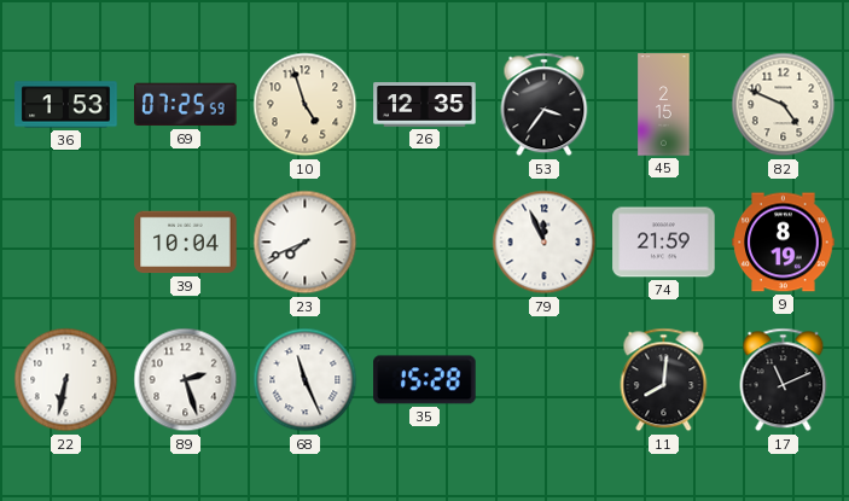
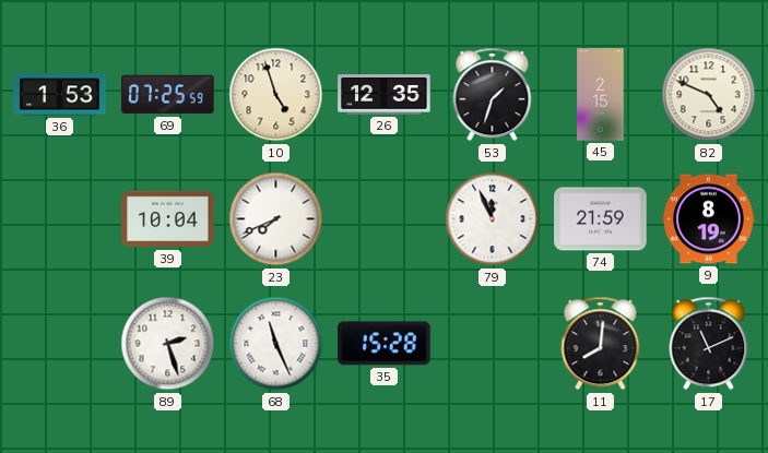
53: 3:36 -> 1:33
22: 6:32 -> none
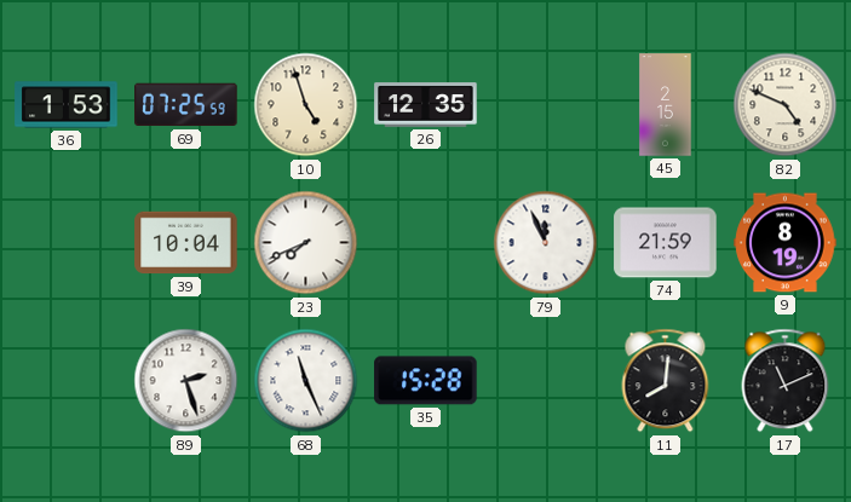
53: 1:33 -> none
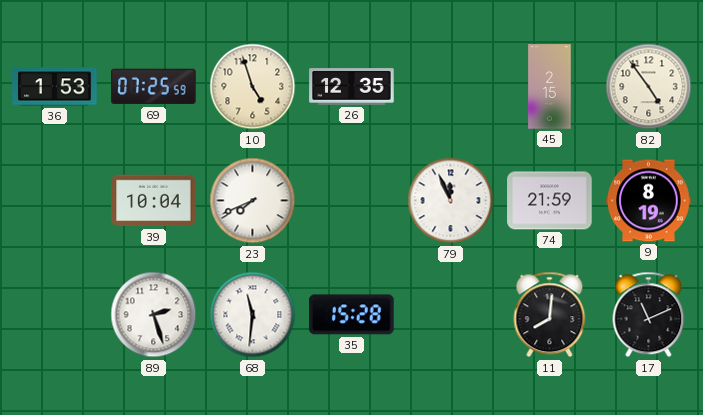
82: 4:49 -> 4:54
68: 11:26 -> 11:31
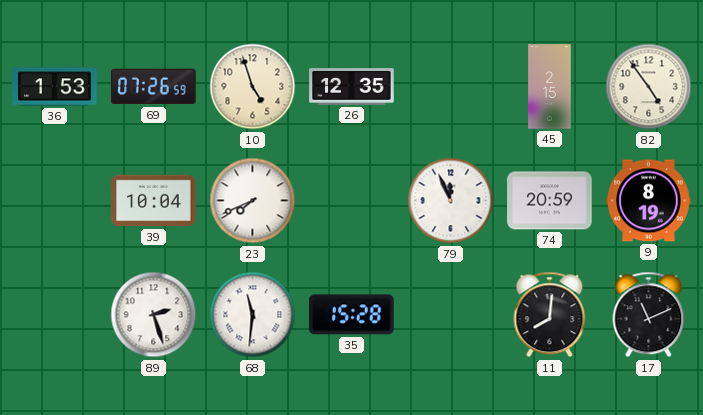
69: 07:25 -> 07:26
74: 21:59 -> 20:59
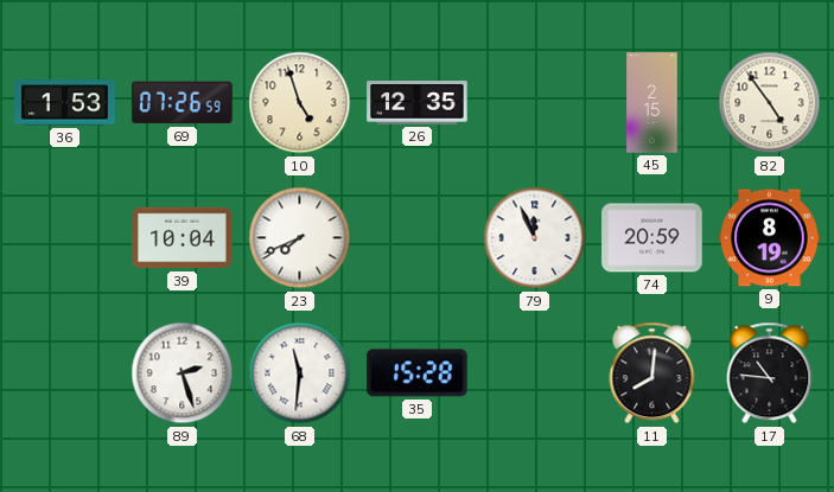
17: 11:11 -> 10:46
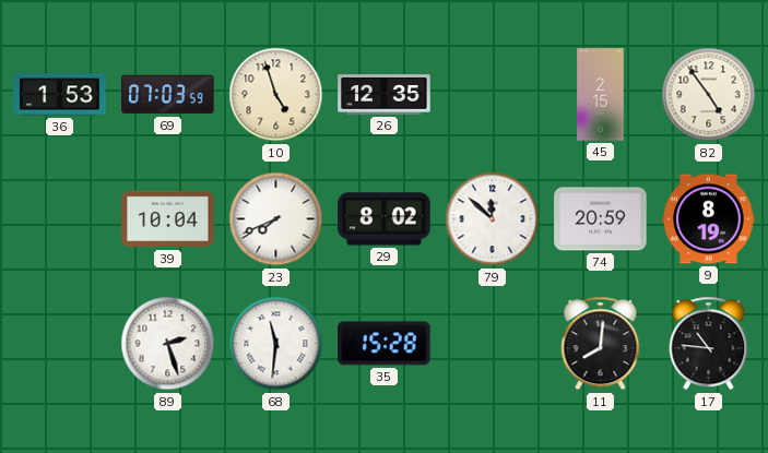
69: 07:26 -> 07:03
29: none -> 8:02
79: 11:56 -> 11:52
